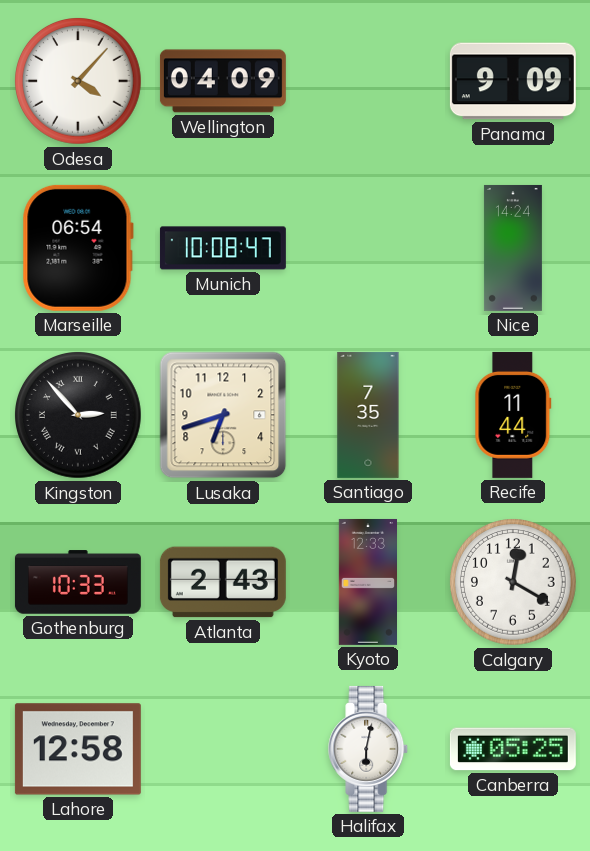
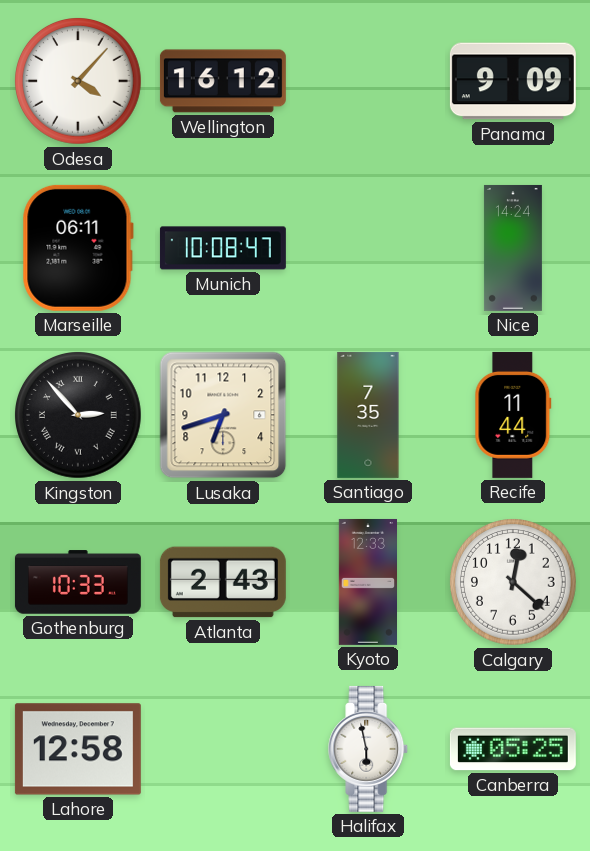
Wellington: 04:09 -> 16:12
Marseille: 06:54 -> 06:11
Calgary: 12:20 -> 12:22
Halifax: 6:02 -> 5:58
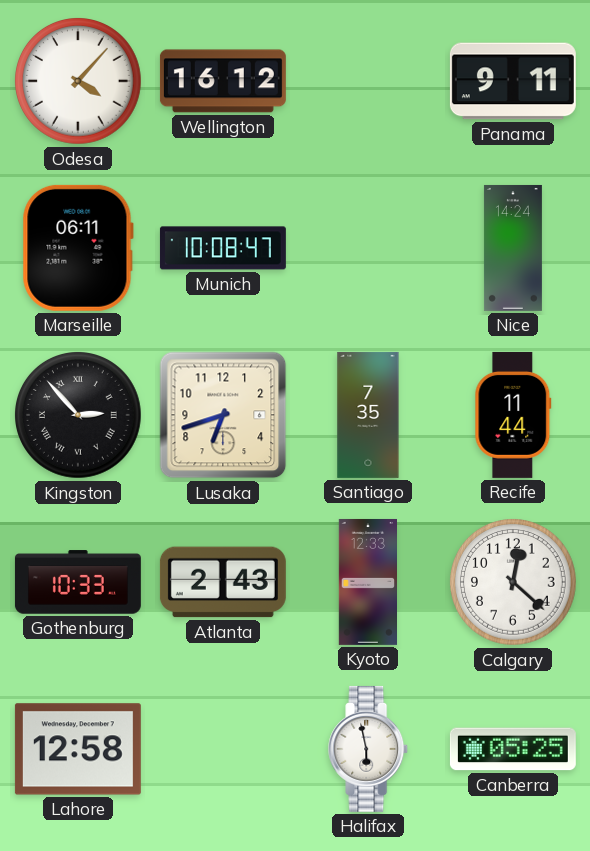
Panama: 9:09 -> 9:11
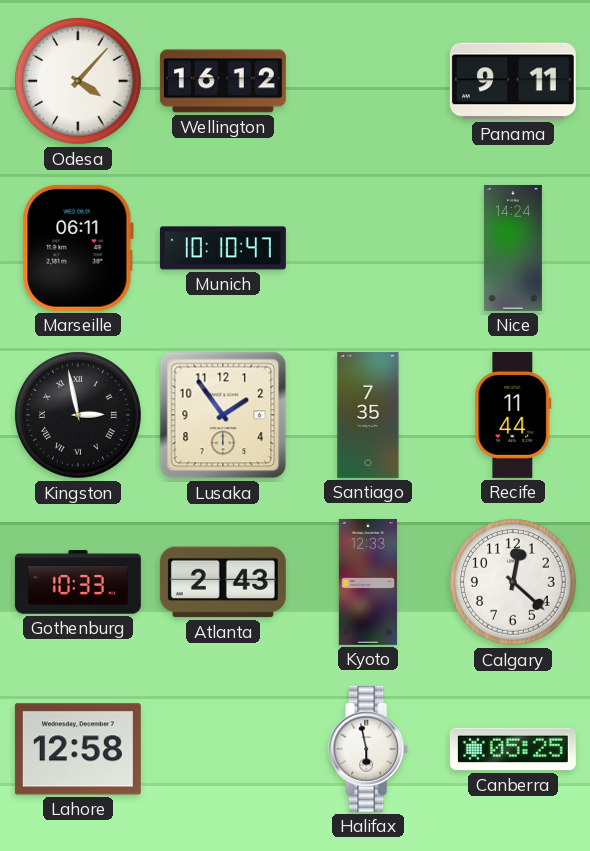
Munich: 10:08 -> 10:10
Kingston: 2:53 -> 2:58
Lusaka: 6:42 -> 1:54
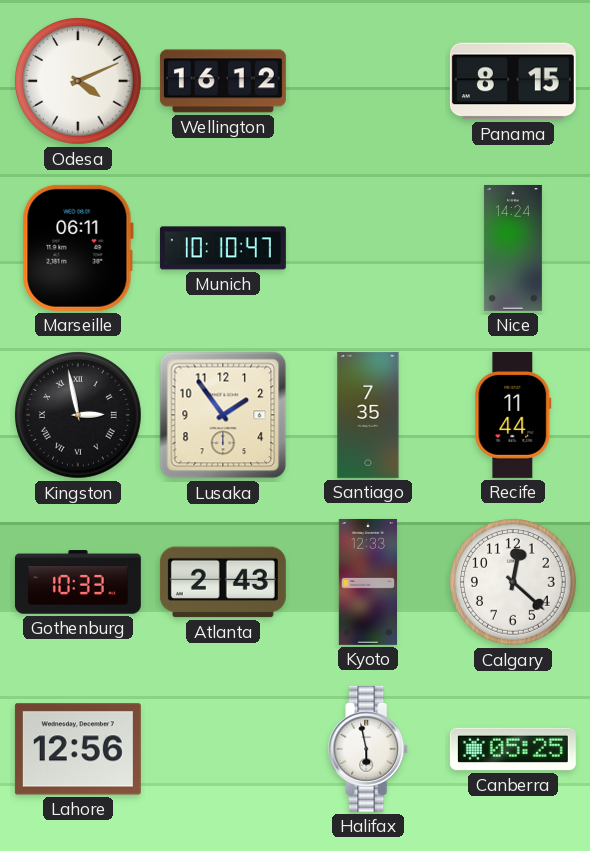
Odesa: 4:07 -> 4:11
Panama: 9:11 -> 8:15
Lahore: 12:58 -> 12:56
